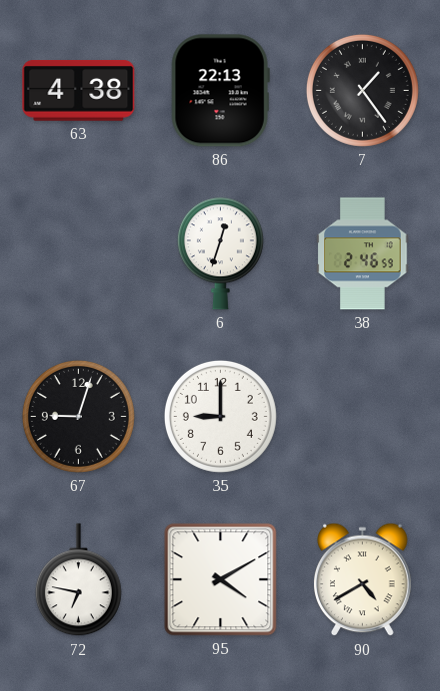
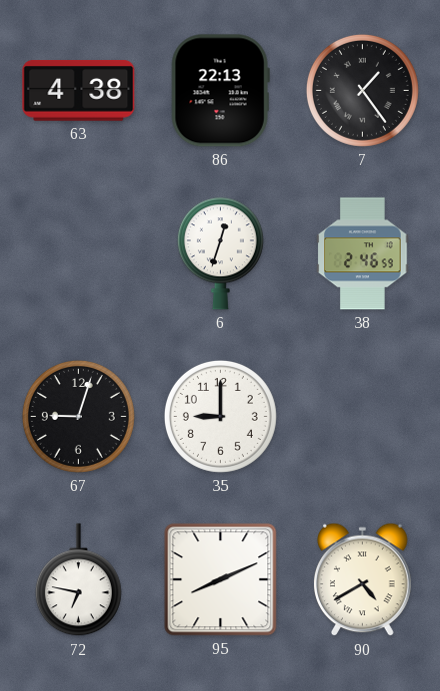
95: 4:10 -> 8:11
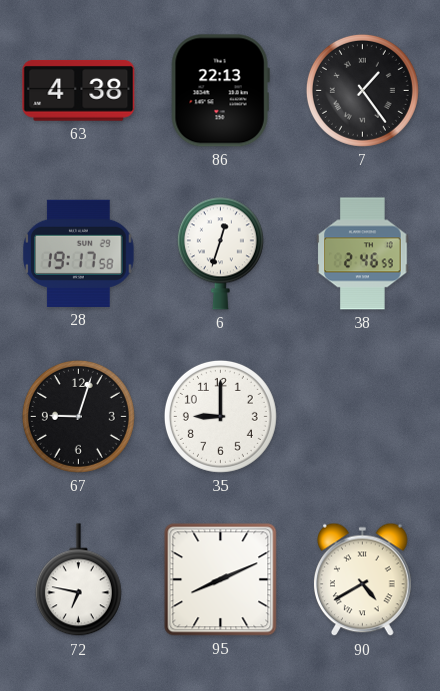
28: none -> 19:17
